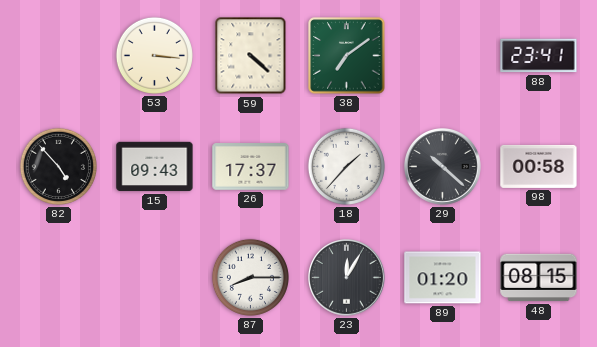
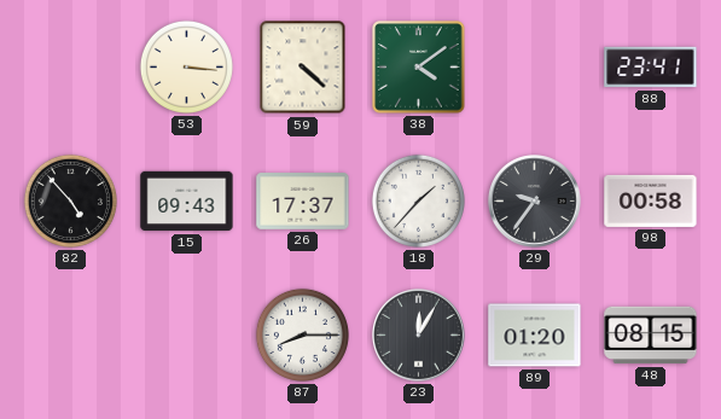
38: 7:09 -> 4:09
29: 10:22 -> 9:36
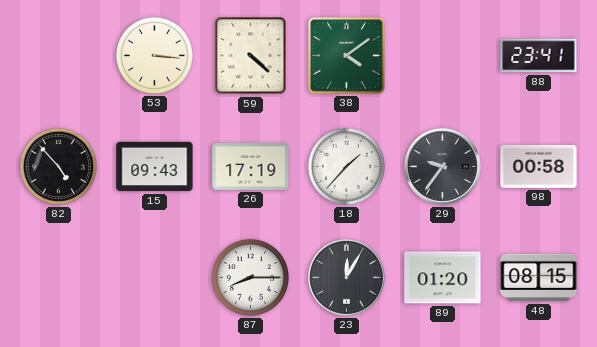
26: 17:37 -> 17:19
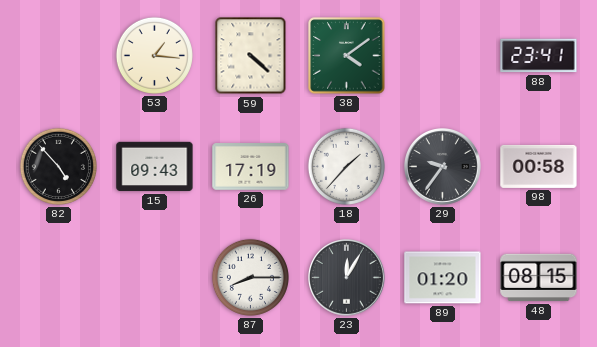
53: 3:16 -> 1:16
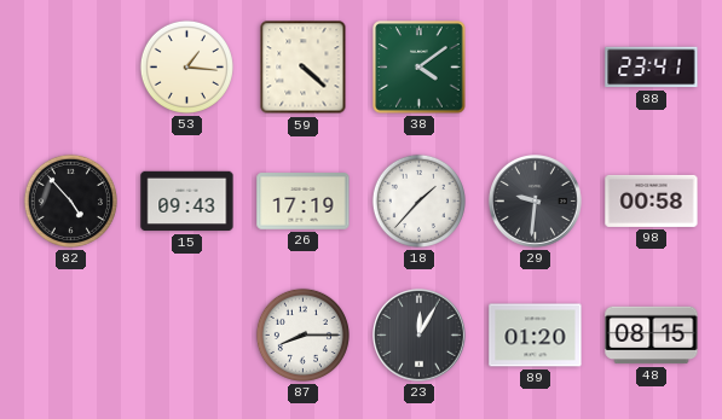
29: 9:36 -> 9:31
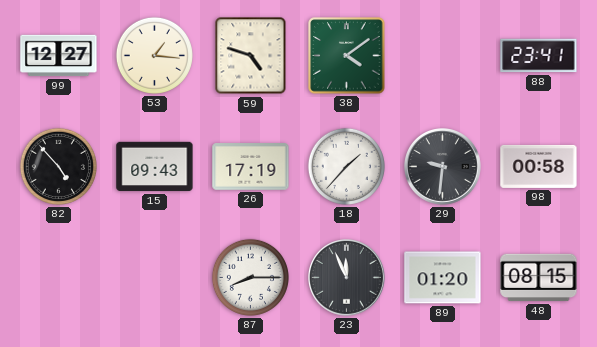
99: none -> 12:27
59: 4:22 -> 4:48
23: 12:05 -> 11:56
